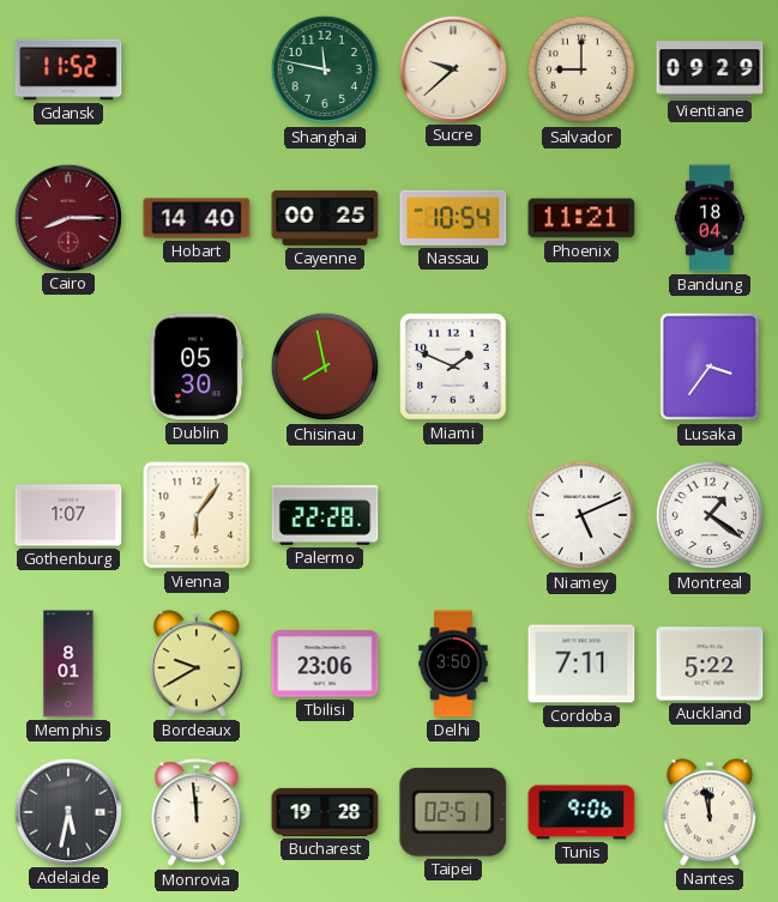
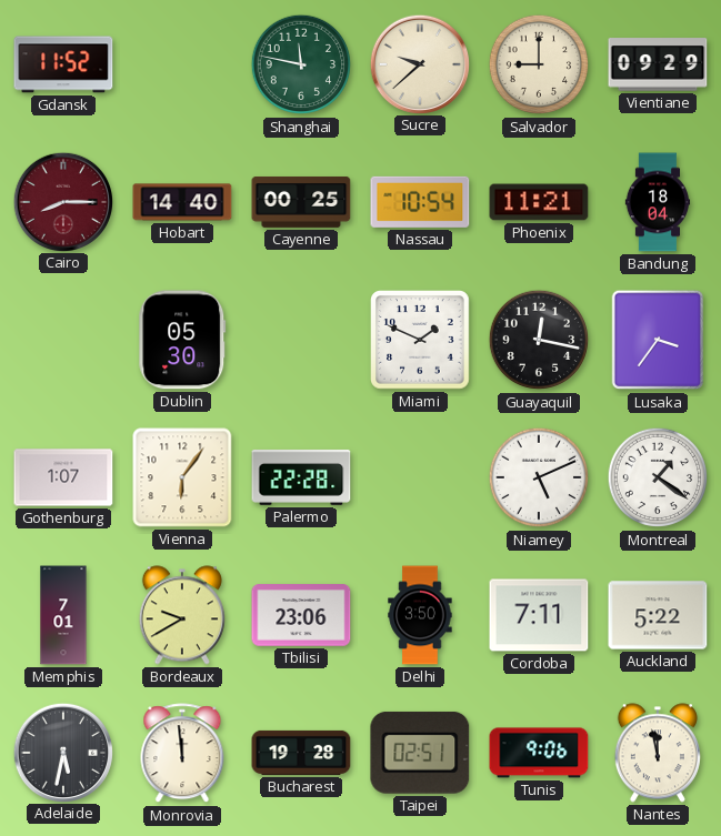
Chisinau: 7:58 -> none
Guayaquil: none -> 12:17
Memphis: 8:01 -> 7:01
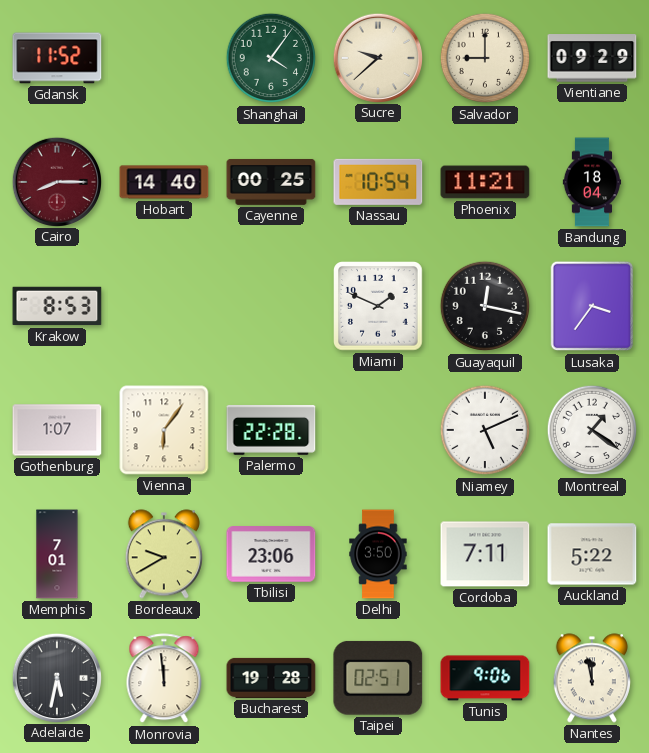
Shanghai: 11:47 -> 4:06
Krakow: none -> 8:53
Dublin: 05:30 -> none
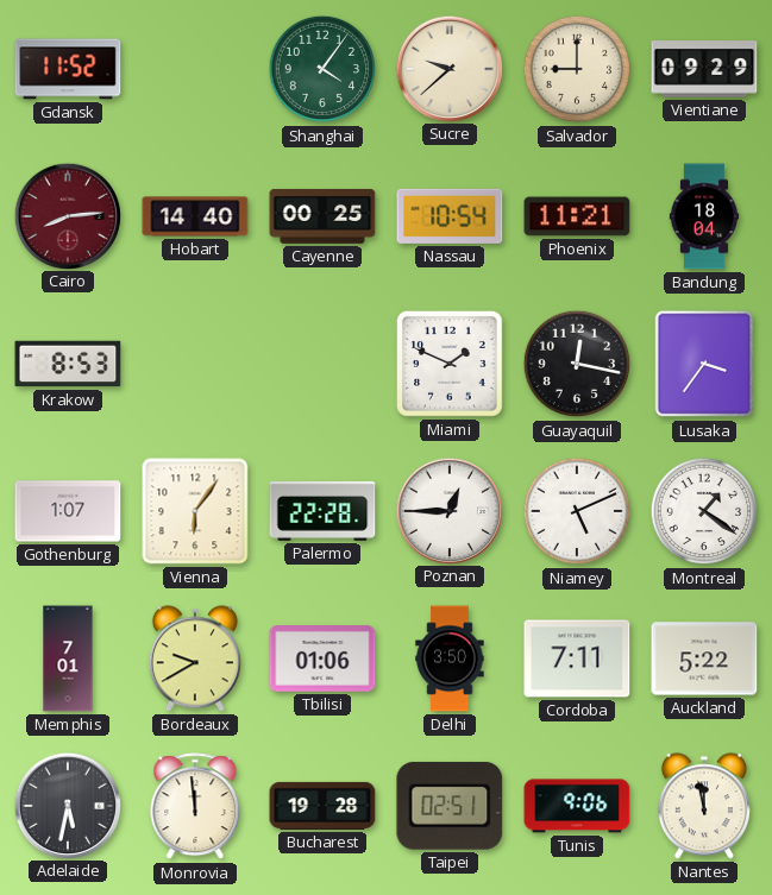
Cairo: 8:15 -> 8:14
Poznan: none -> 12:45
Tbilisi: 23:06 -> 01:06
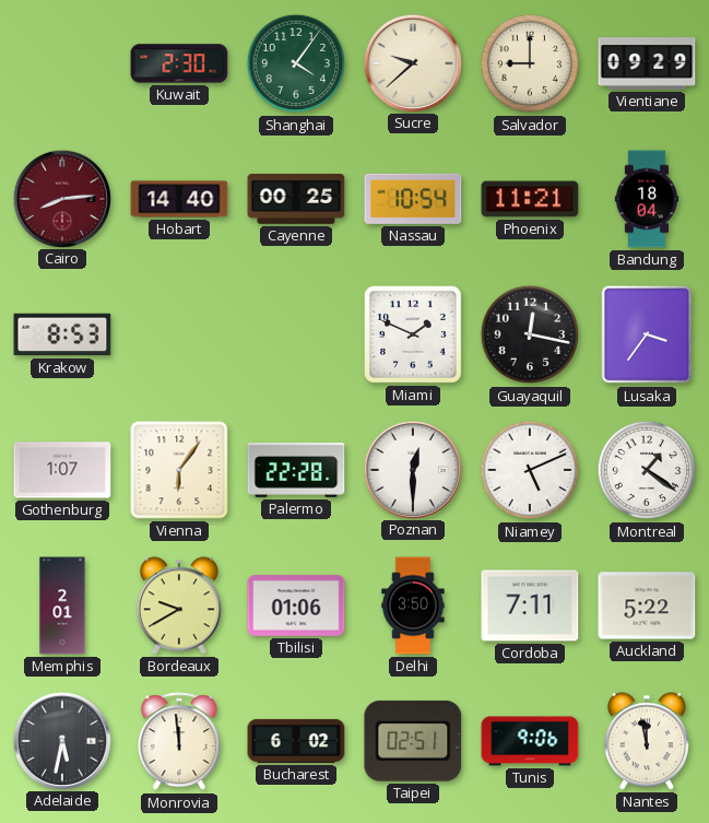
Gdansk: 11:52 -> none
Kuwait: none -> 2:30
Poznan: 12:45 -> 12:30
Memphis: 7:01 -> 2:01
Bucharest: 19:28 -> 6:02
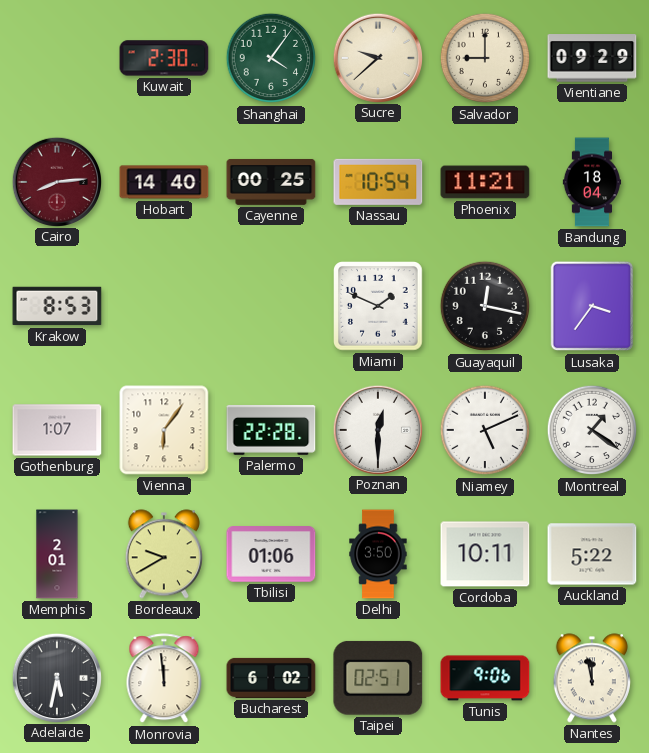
Cordoba: 7:11 -> 10:11
